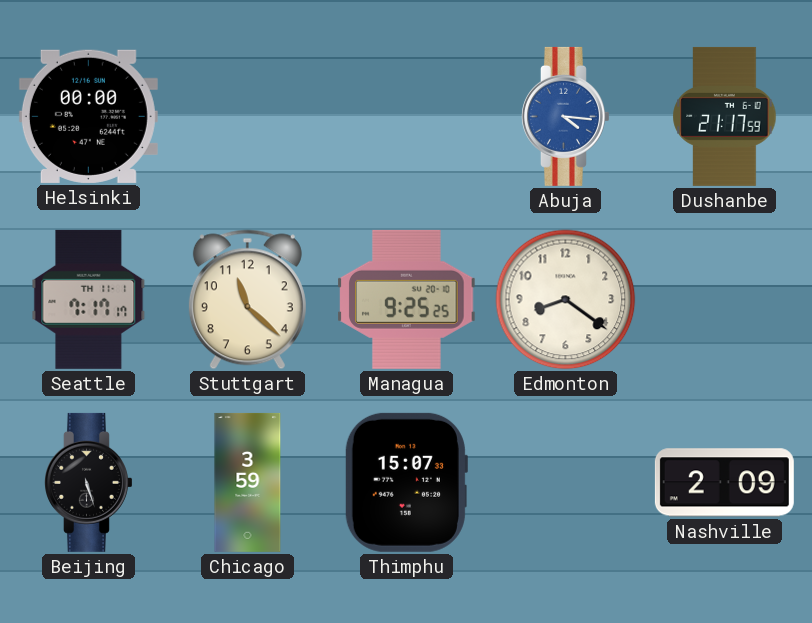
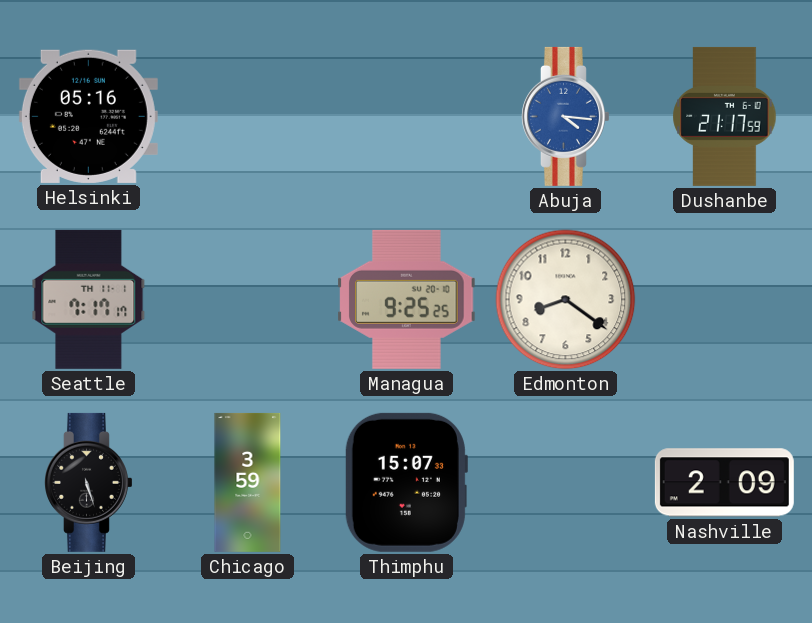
Helsinki: 00:00 -> 05:16
Stuttgart: 11:22 -> none
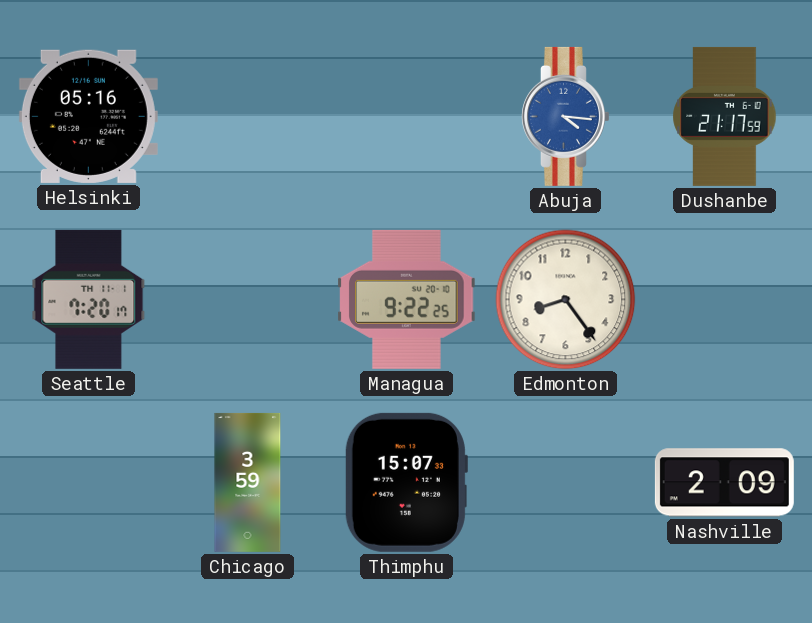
Seattle: 7:17 -> 7:20
Managua: 9:25 -> 9:22
Edmonton: 8:21 -> 8:24
Beijing: 5:27 -> none
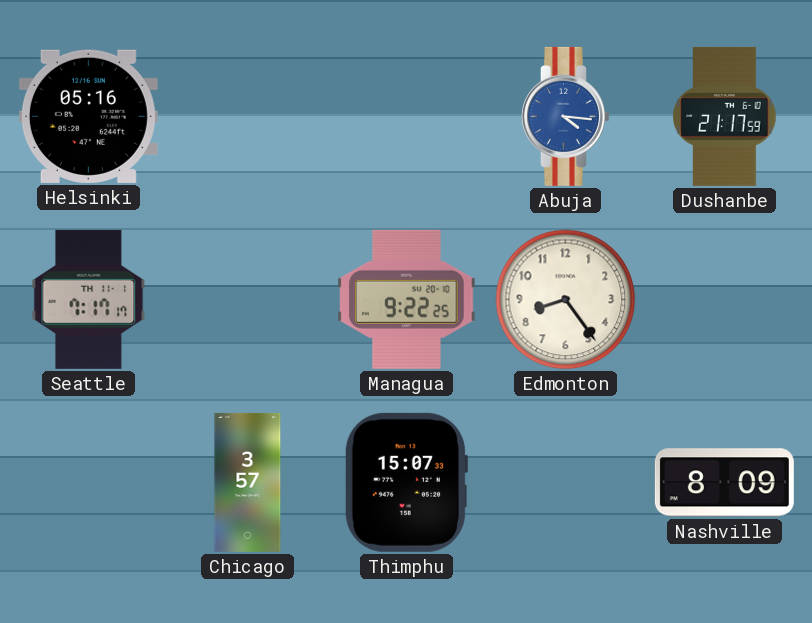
Seattle: 7:20 -> 7:17
Chicago: 3:59 -> 3:57
Nashville: 2:09 -> 8:09
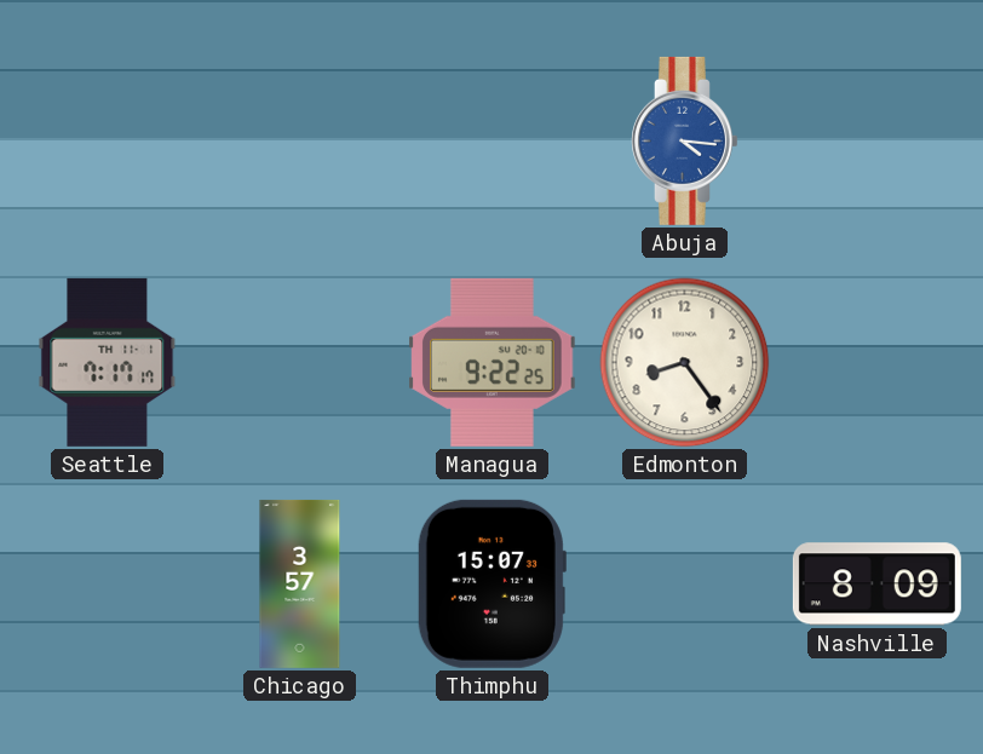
Helsinki: 05:16 -> none
Dushanbe: 21:17 -> none
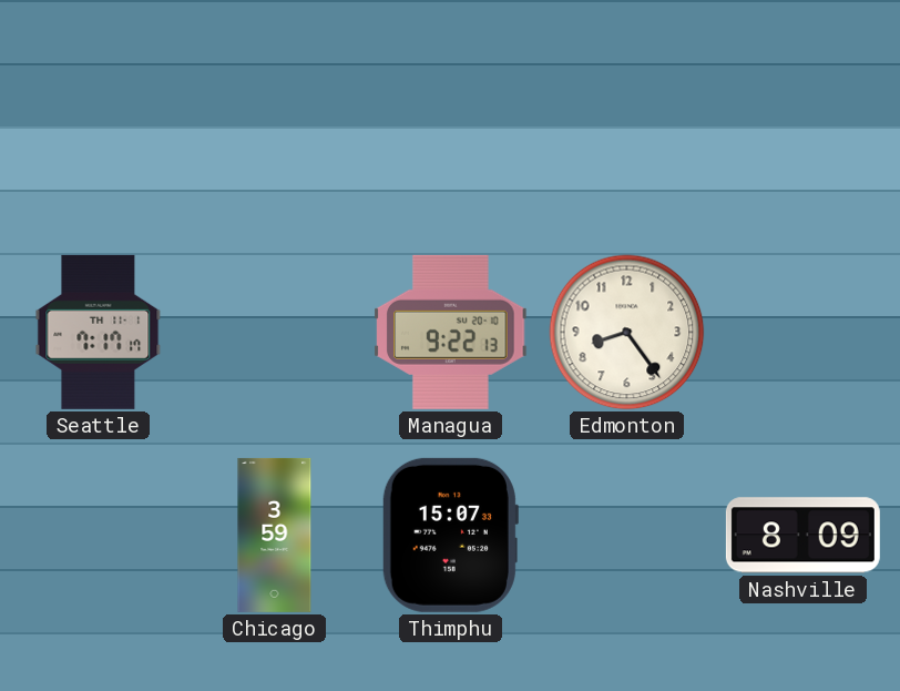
Abuja: 4:16 -> none
Managua: 9:22:25 -> 9:22:13
Chicago: 3:57 -> 3:59
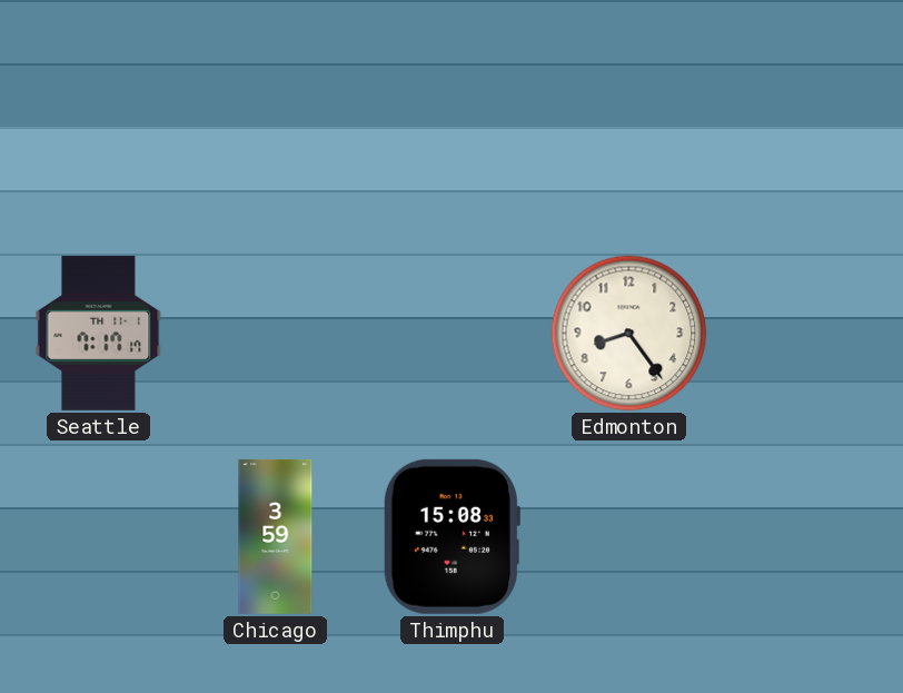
Managua: 9:22 -> none
Thimphu: 15:07 -> 15:08
Nashville: 8:09 -> none
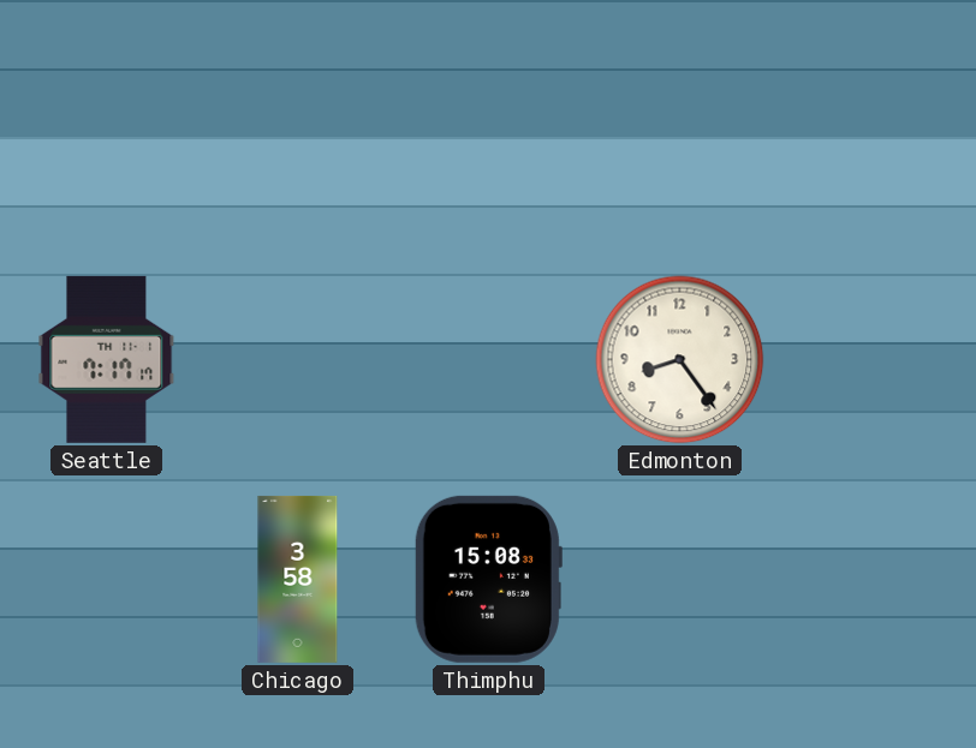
Chicago: 3:59 -> 3:58
